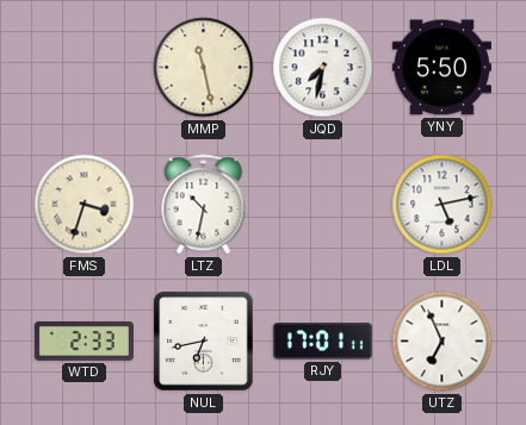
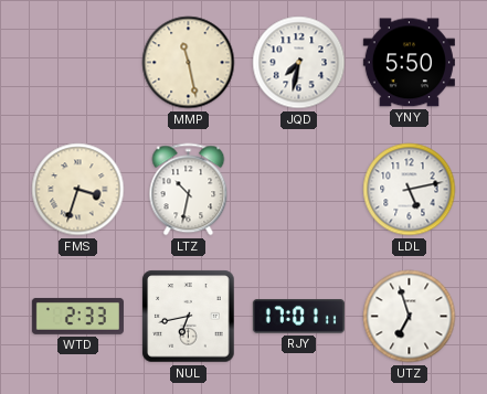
UTZ: 6:56 -> 6:57
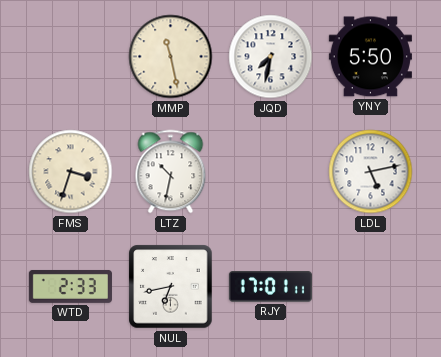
UTZ: 6:57 -> none
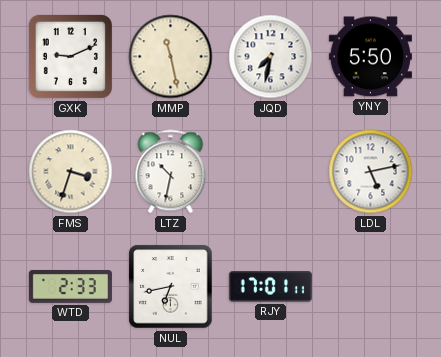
GXK: none -> 9:11
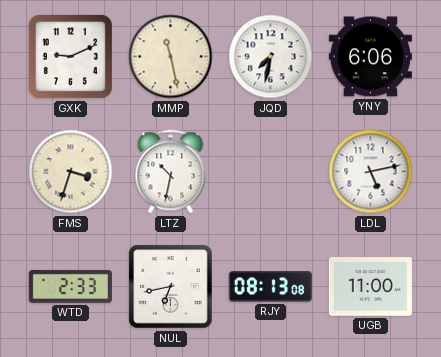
YNY: 5:50 -> 6:06
RJY: 17:01 -> 08:13
UGB: none -> 11:00
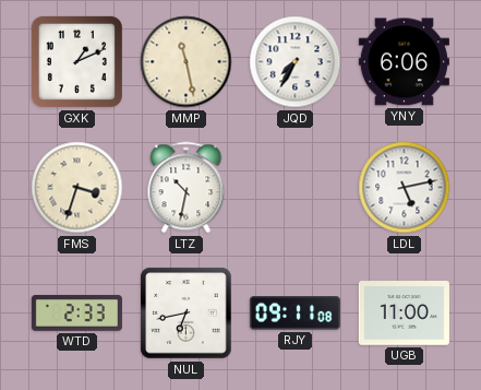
GXK: 9:11 -> 1:11
JQD: 7:32 -> 7:35
RJY: 08:13 -> 09:11
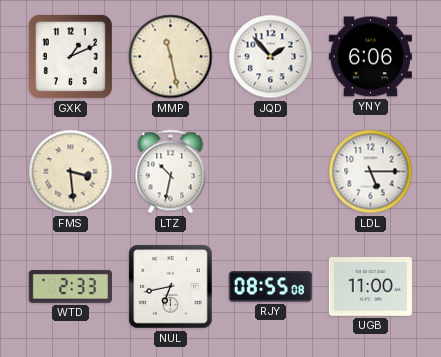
JQD: 7:35 -> 1:53
FMS: 3:33 -> 3:29
LDL: 5:13 -> 5:15
RJY: 09:11 -> 08:55
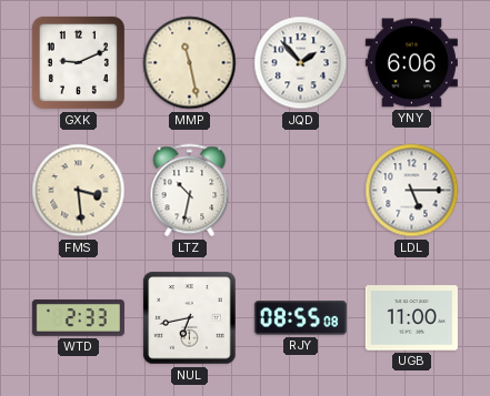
GXK: 1:11 -> 9:11
